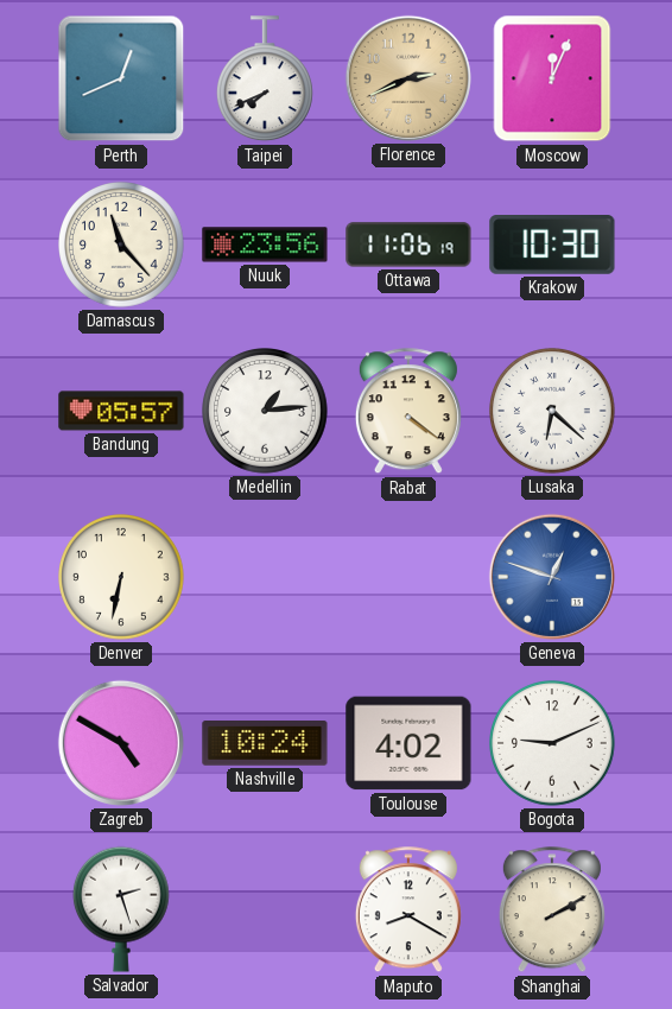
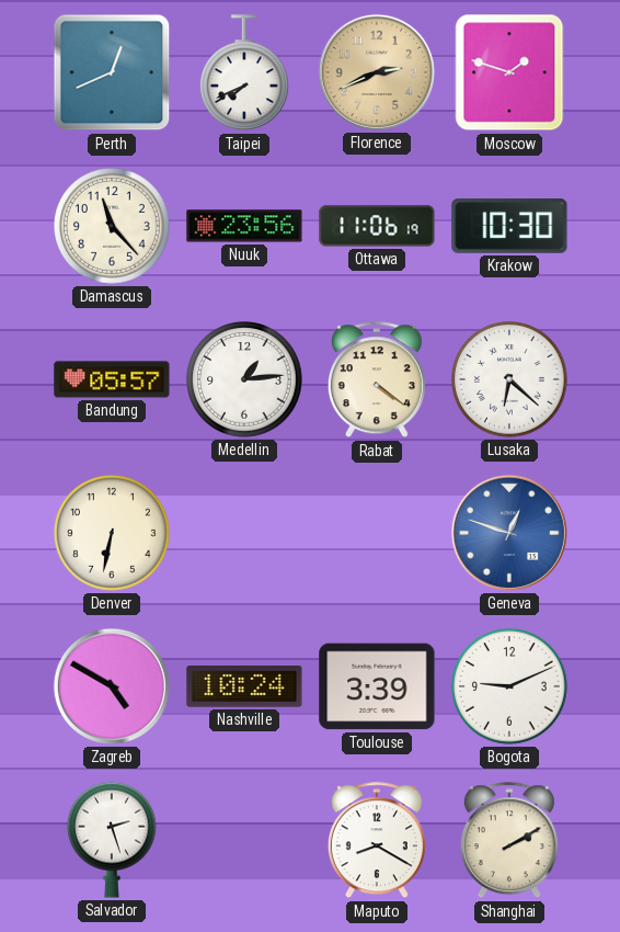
Moscow: 12:04 -> 1:48
Toulouse: 4:02 -> 3:39
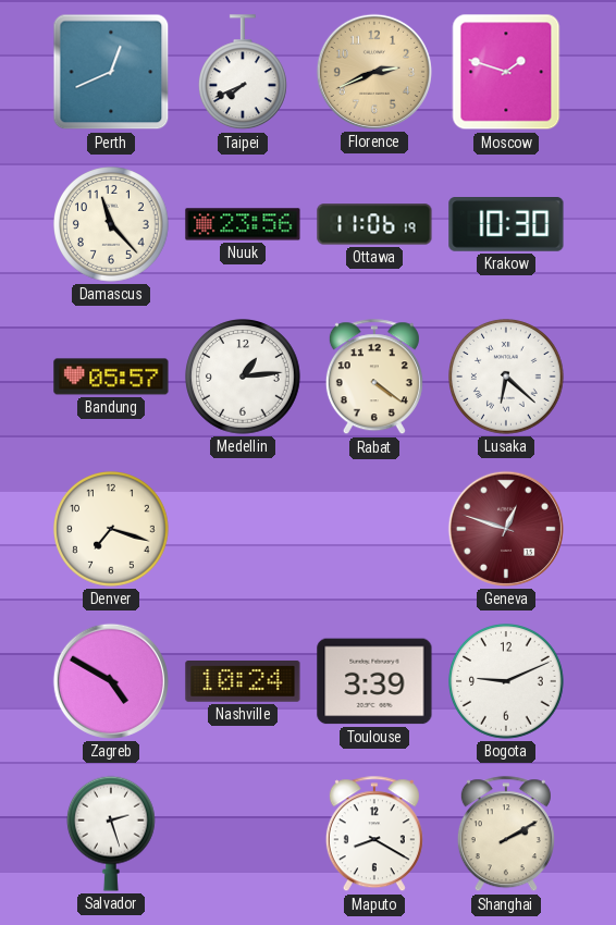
Denver: 6:32 -> 7:18
Geneva dial: blue -> burgundy
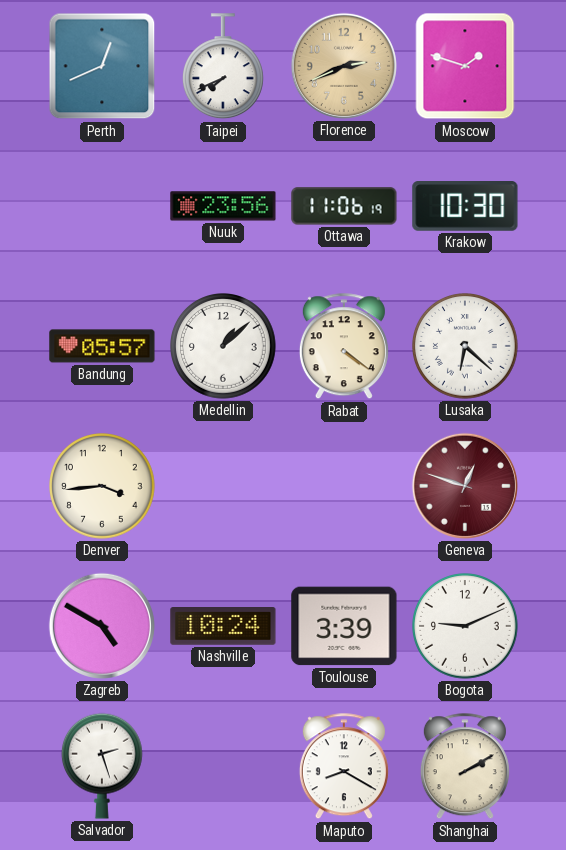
Damascus: 11:23 -> none
Medellin: 1:14 -> 1:08
Denver: 7:18 -> 3:44
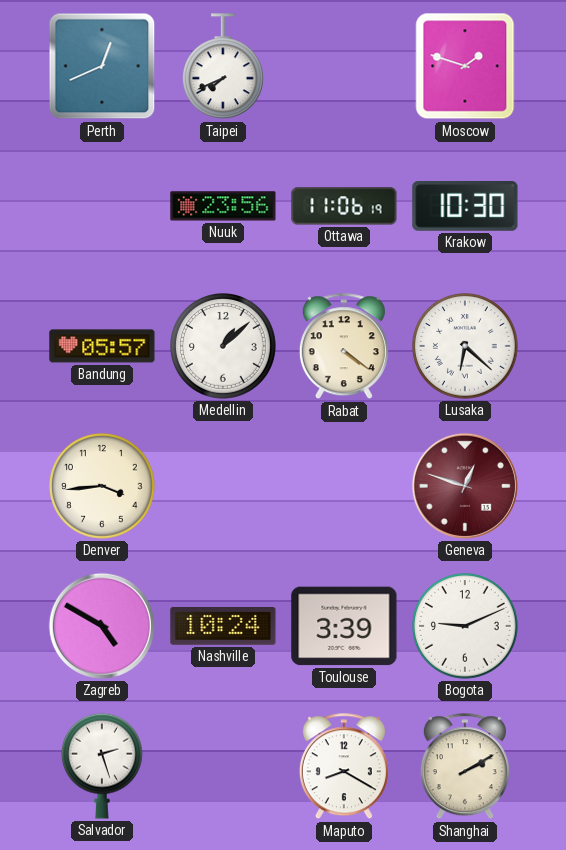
Florence: 2:41 -> none
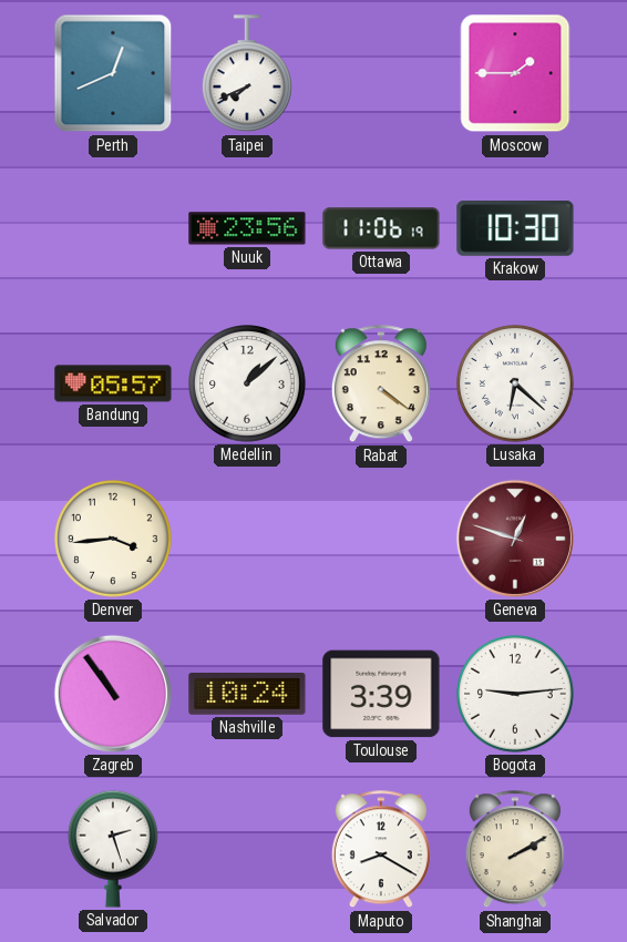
Moscow: 1:48 -> 1:45
Zagreb: 4:50 -> 10:54
Bogota: 9:11 -> 9:14
